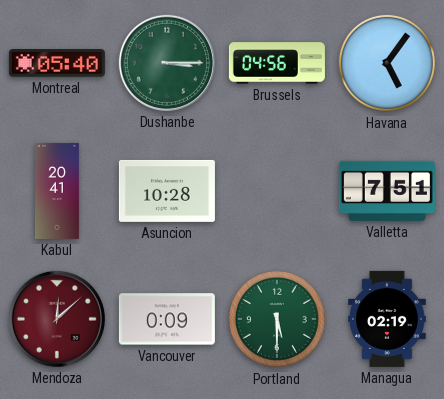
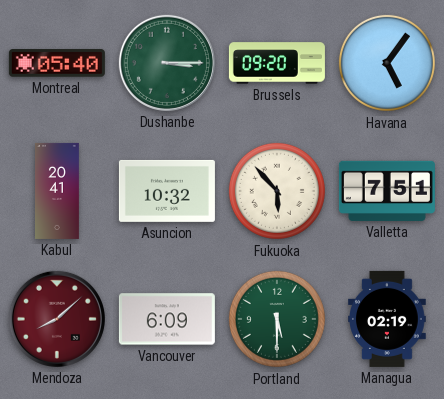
Brussels: 04:56 -> 09:20
Asuncion: 10:28 -> 10:32
Fukuoka: none -> 5:53
Mendoza: 12:08 -> 8:08
Vancouver: 0:09 -> 6:09
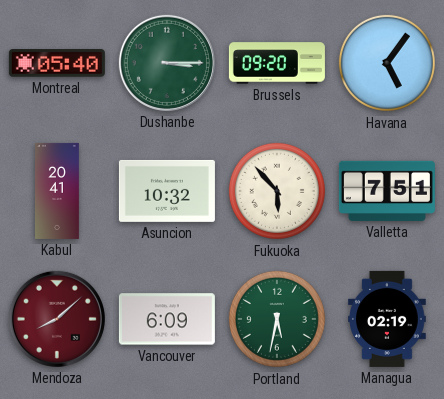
Portland: 5:30 -> 5:32
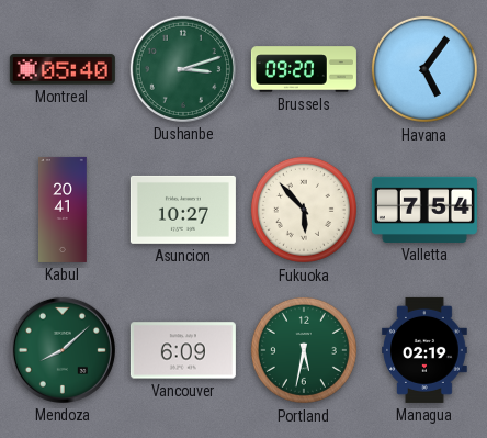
Dushanbe: 3:15 -> 3:12
Asuncion: 10:32 -> 10:27
Valletta: 7:51 -> 7:54
Mendoza dial: burgundy -> green
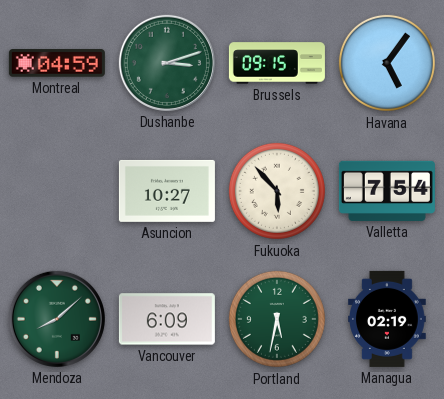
Montreal: 05:40 -> 04:59
Brussels: 09:20 -> 09:15
Kabul: 20:41 -> none
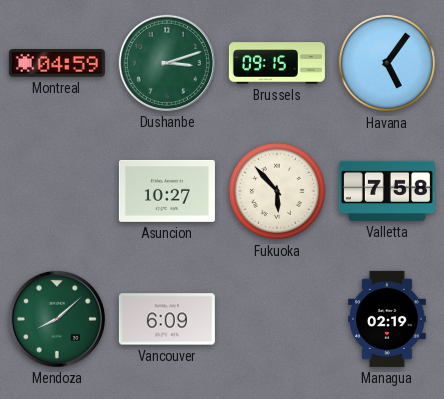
Valletta: 7:54 -> 7:58
Portland: 5:32 -> none
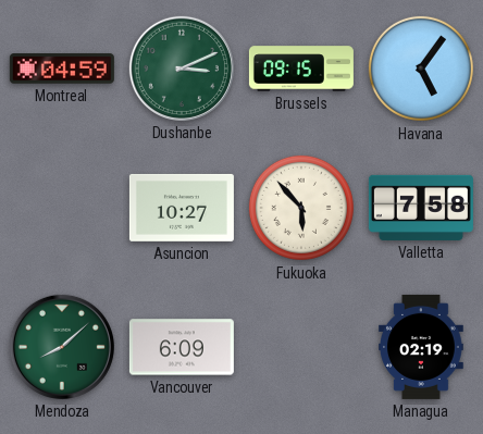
Dushanbe: 3:12 -> 3:11
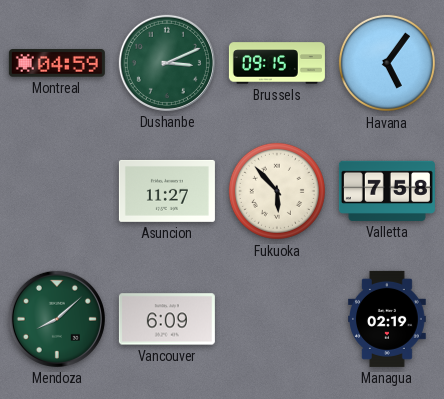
Asuncion: 10:27 -> 11:27
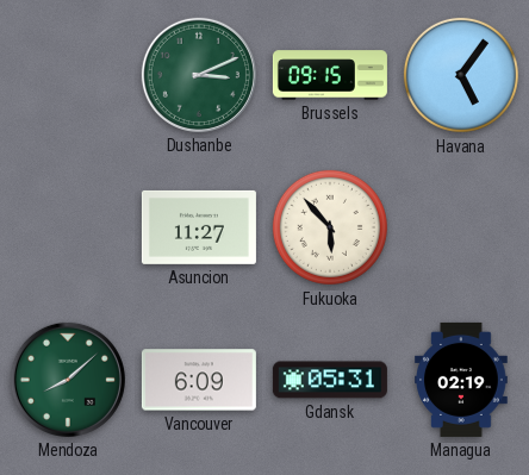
Montreal: 04:59 -> none
Valletta: 7:58 -> none
Gdansk: none -> 05:31
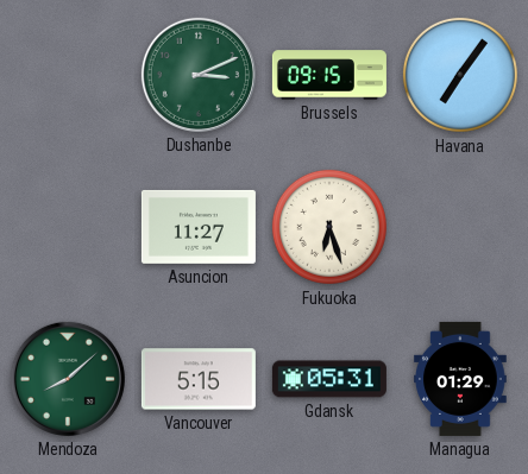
Havana: 5:06 -> 7:06
Fukuoka: 5:53 -> 6:27
Vancouver: 6:09 -> 5:15
Managua: 02:19 -> 01:29
